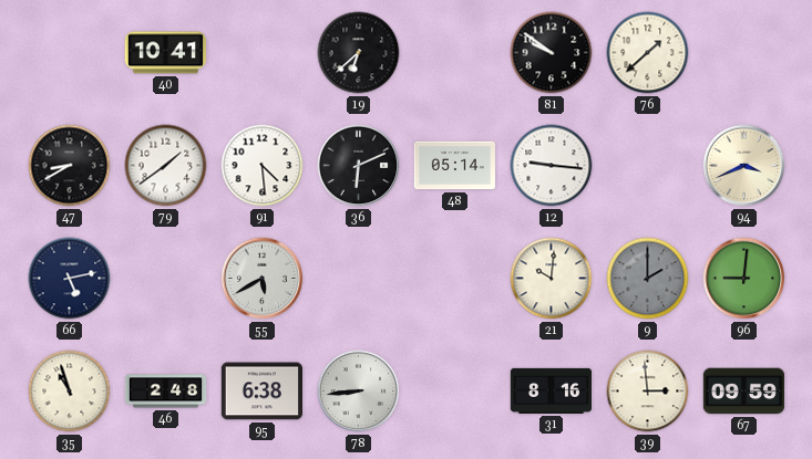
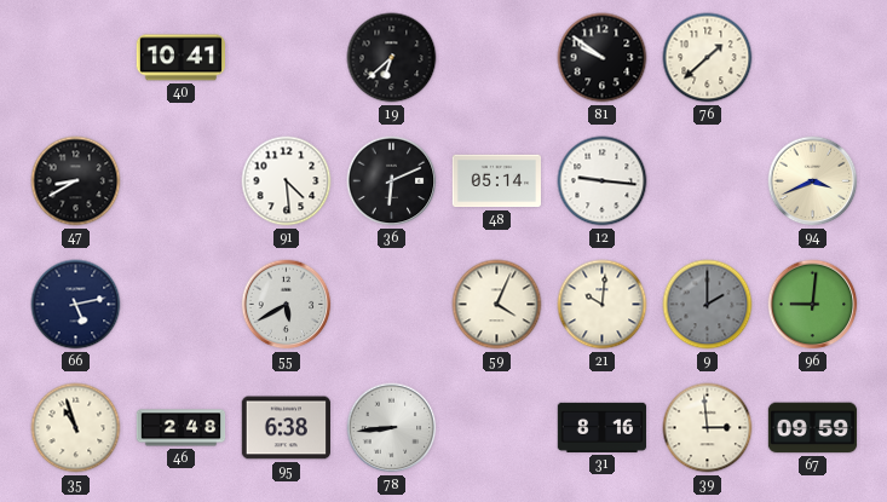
79: 1:39 -> none
59: none -> 4:04
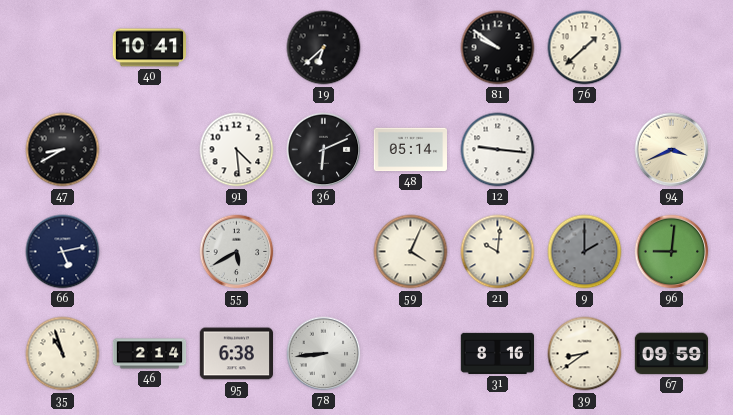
46: 2:48 -> 2:14
39: 2:59 -> 8:39
